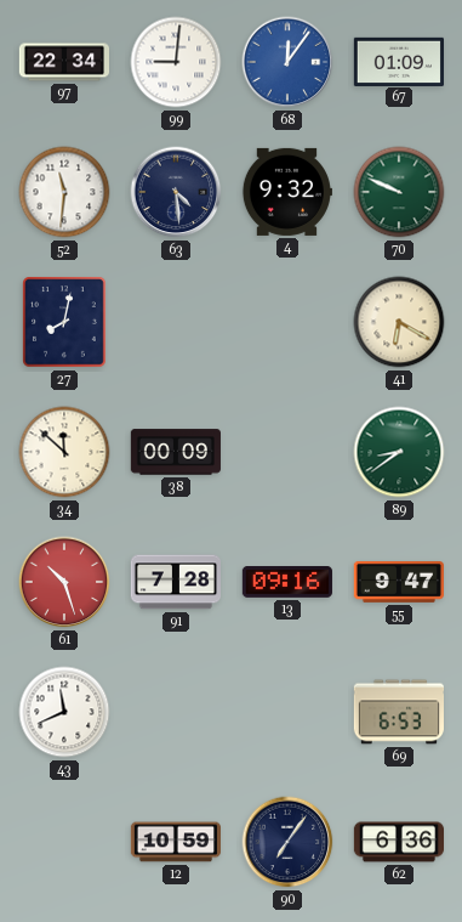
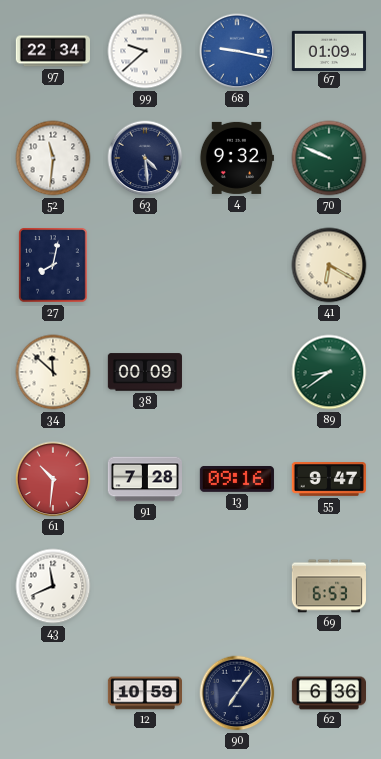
99: 9:01 -> 9:38
68: 12:06 -> 9:17
61: 10:27 -> 10:31
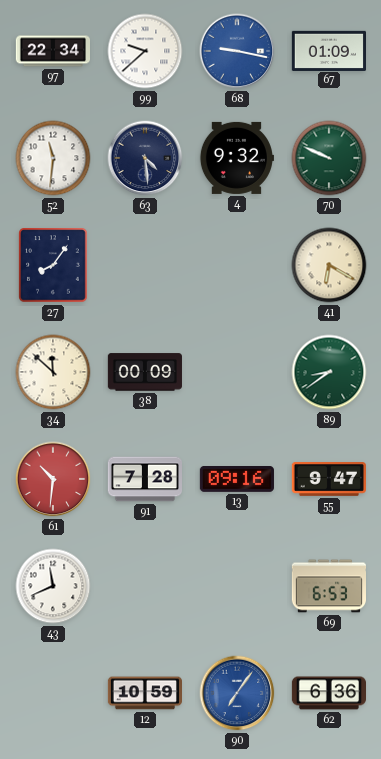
27: 8:02 -> 8:06
90 dial: navy -> blue
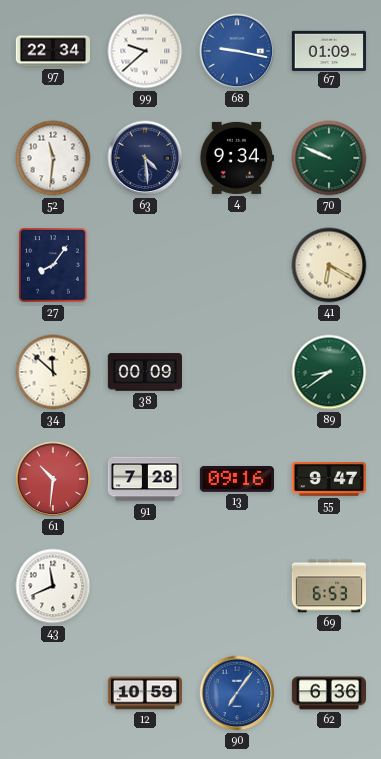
4: 9:32 -> 9:34
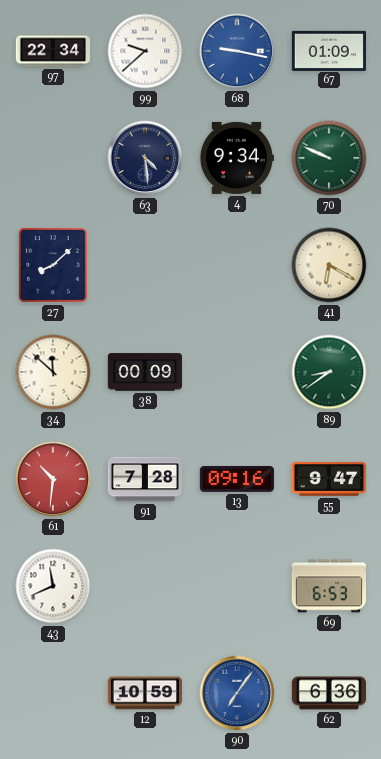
52: 11:31 -> none
27: 8:06 -> 8:08
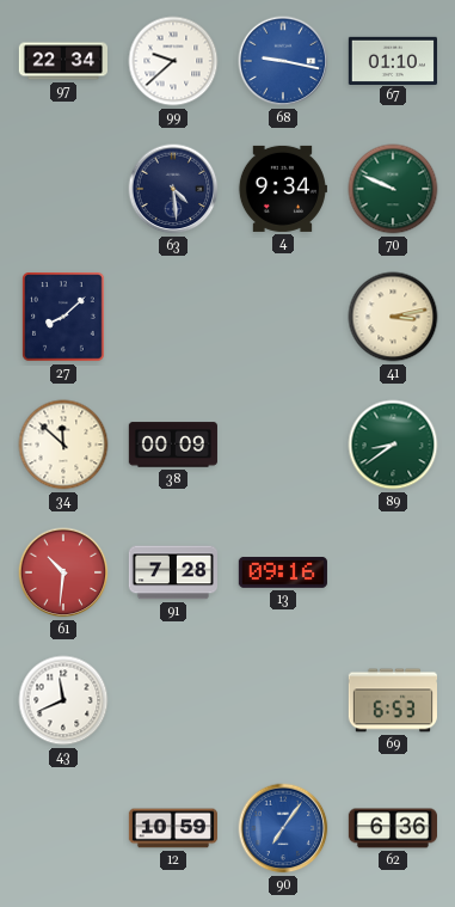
67: 01:09 -> 01:10
41: 6:20 -> 3:13
55: 9:47 -> none
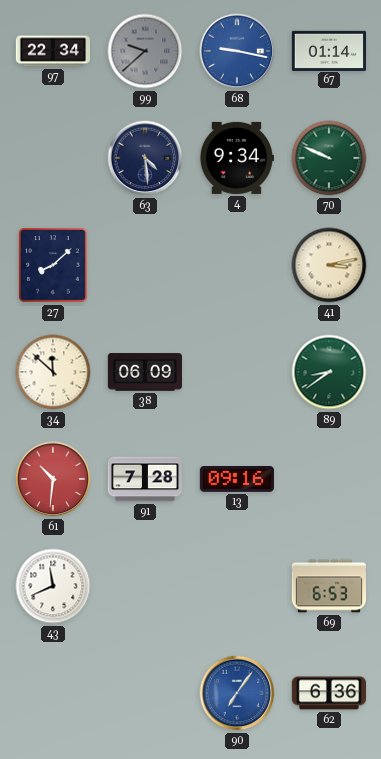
99 dial: white -> grey
67: 01:10 -> 01:14
38: 00:09 -> 06:09
12: 10:59 -> none
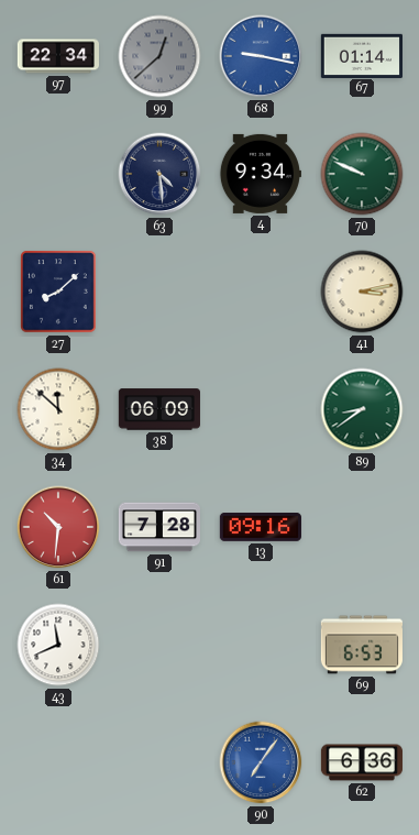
99: 9:38 -> 12:38
